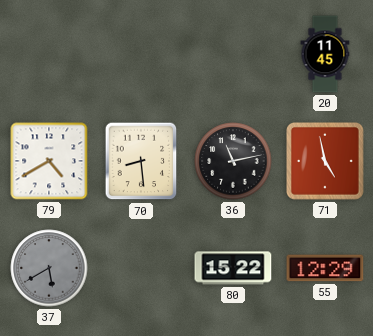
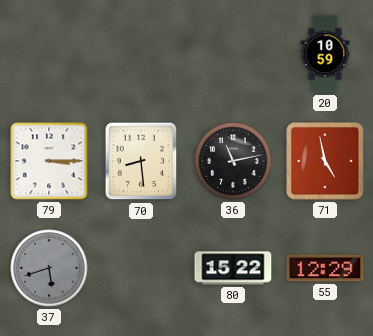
20: 11:45 -> 10:59
79: 4:40 -> 3:15
37: 5:40 -> 5:42
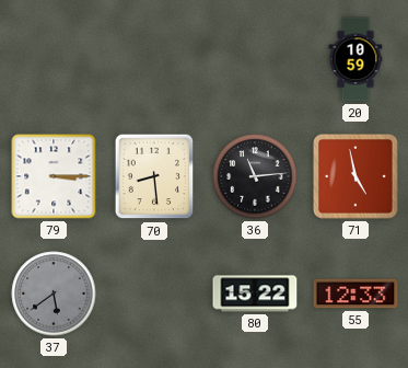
36: 11:13 -> 11:14
37: 5:42 -> 5:39
55: 12:29 -> 12:33
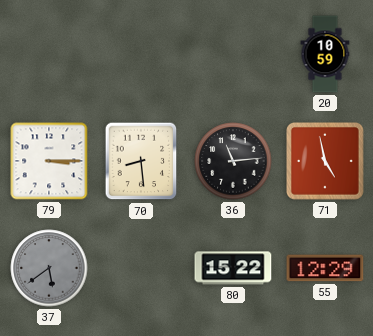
55: 12:33 -> 12:29
